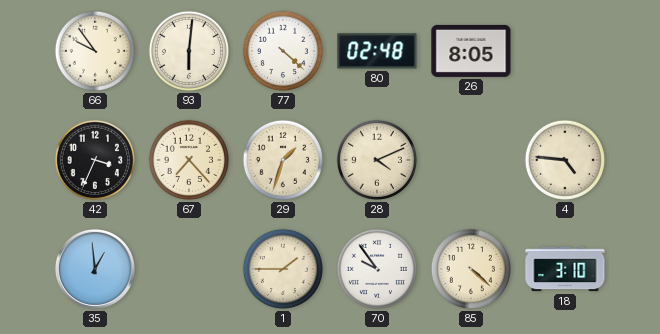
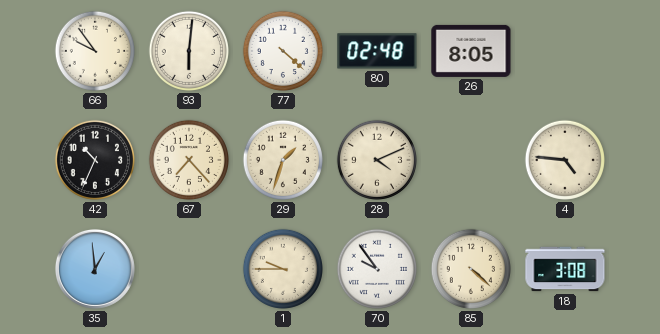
42: 3:34 -> 10:34
1: 1:45 -> 9:45
18: 3:10 -> 3:08
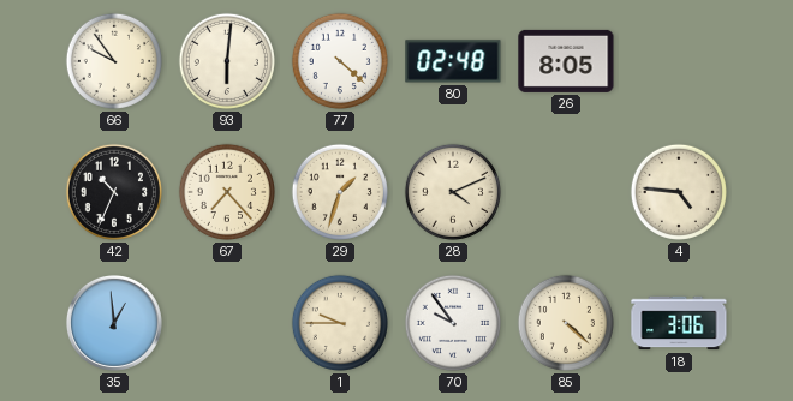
18: 3:08 -> 3:06
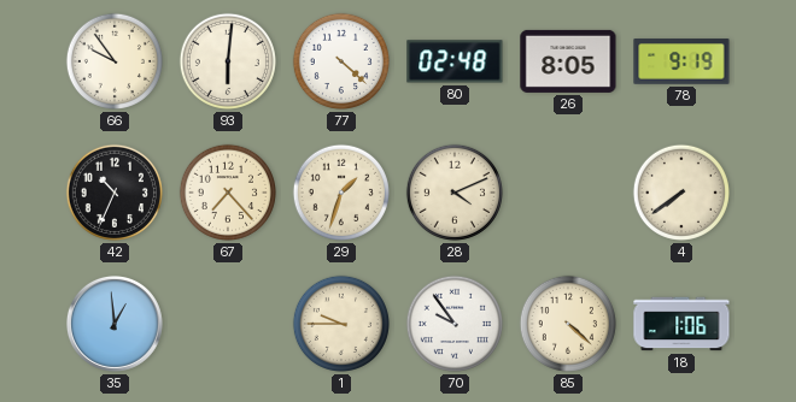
78: none -> 9:19
4: 4:46 -> 7:39
18: 3:06 -> 1:06
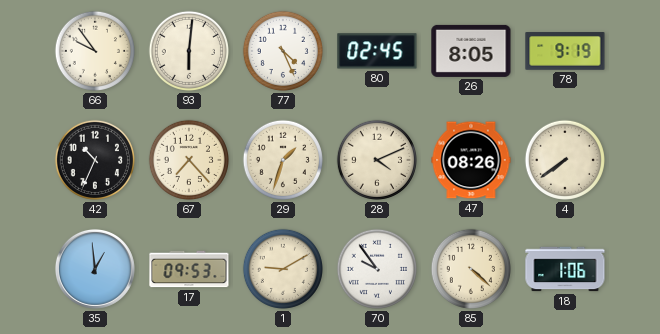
77: 4:22 -> 4:26
80: 02:48 -> 02:45
47: none -> 08:26
17: none -> 09:53
1: 9:45 -> 9:10
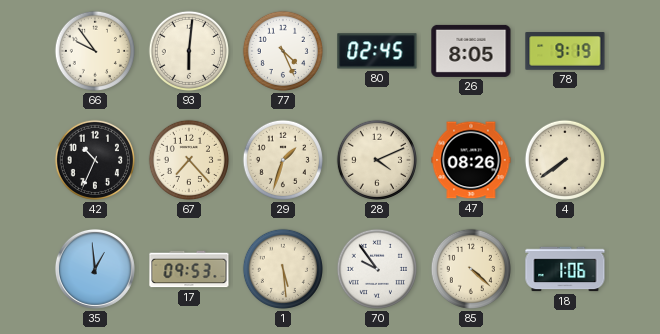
1: 9:10 -> 5:29
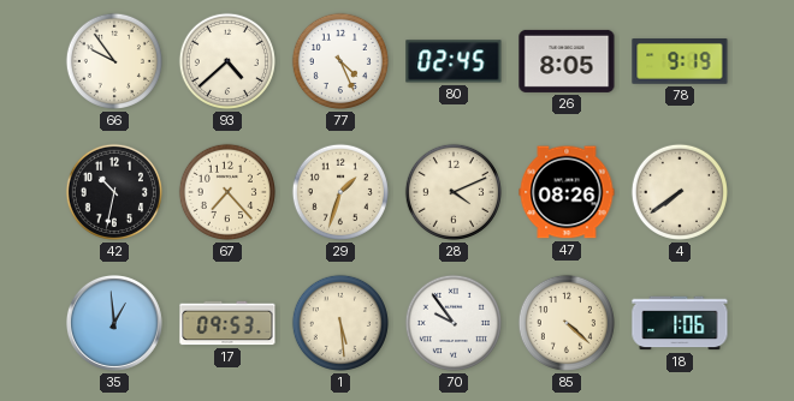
93: 6:01 -> 4:38
42: 10:34 -> 10:32
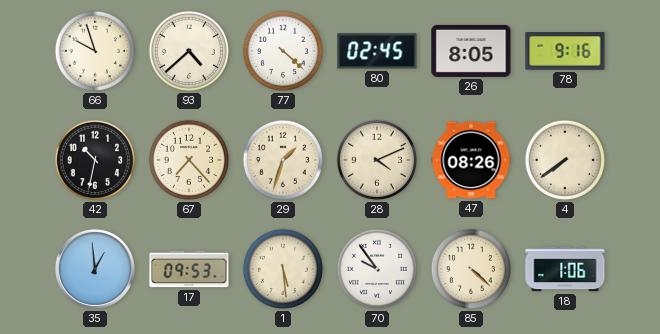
66: 9:54 -> 9:57
77: 4:26 -> 4:22
78: 9:19 -> 9:16
